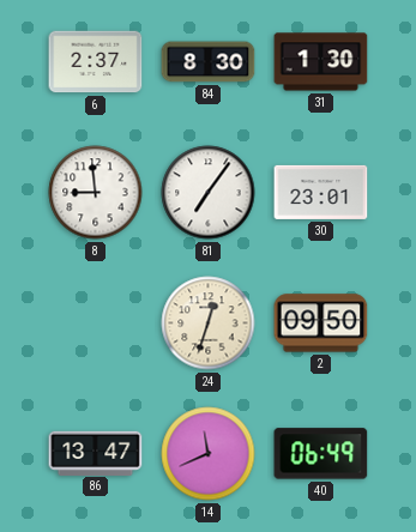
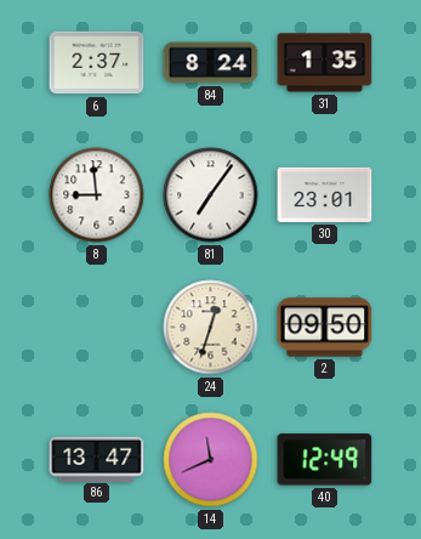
84: 8:30 -> 8:24
31: 1:30 -> 1:35
40: 06:49 -> 12:49
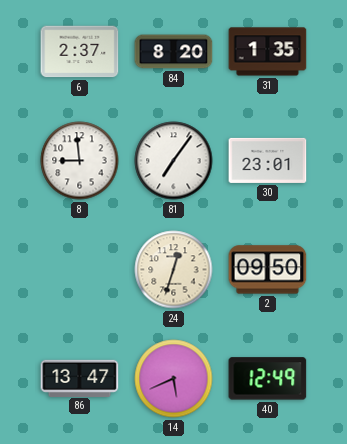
84: 8:24 -> 8:20
14: 11:41 -> 5:41
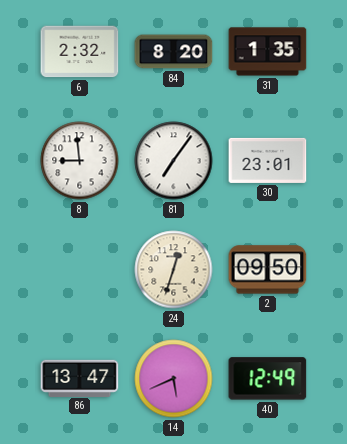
6: 2:37 -> 2:32
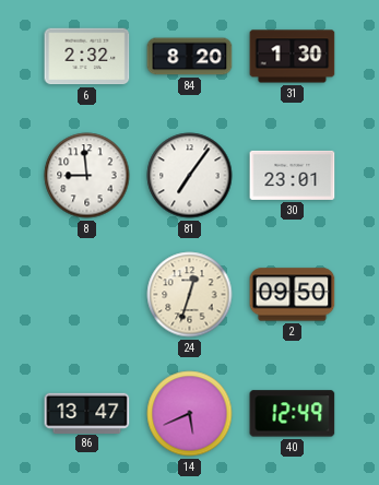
31: 1:35 -> 1:30
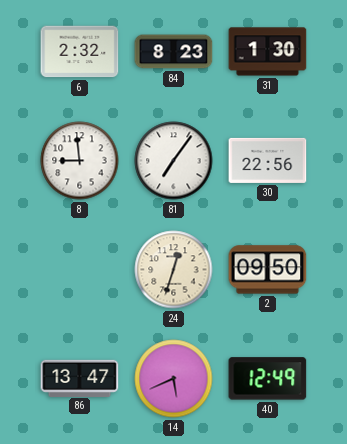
84: 8:20 -> 8:23
30: 23:01 -> 22:56
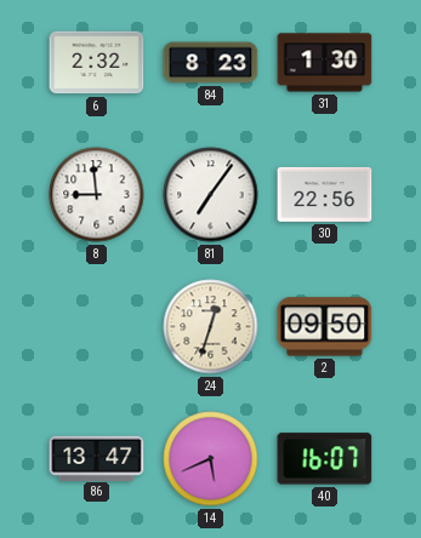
40: 12:49 -> 16:07
